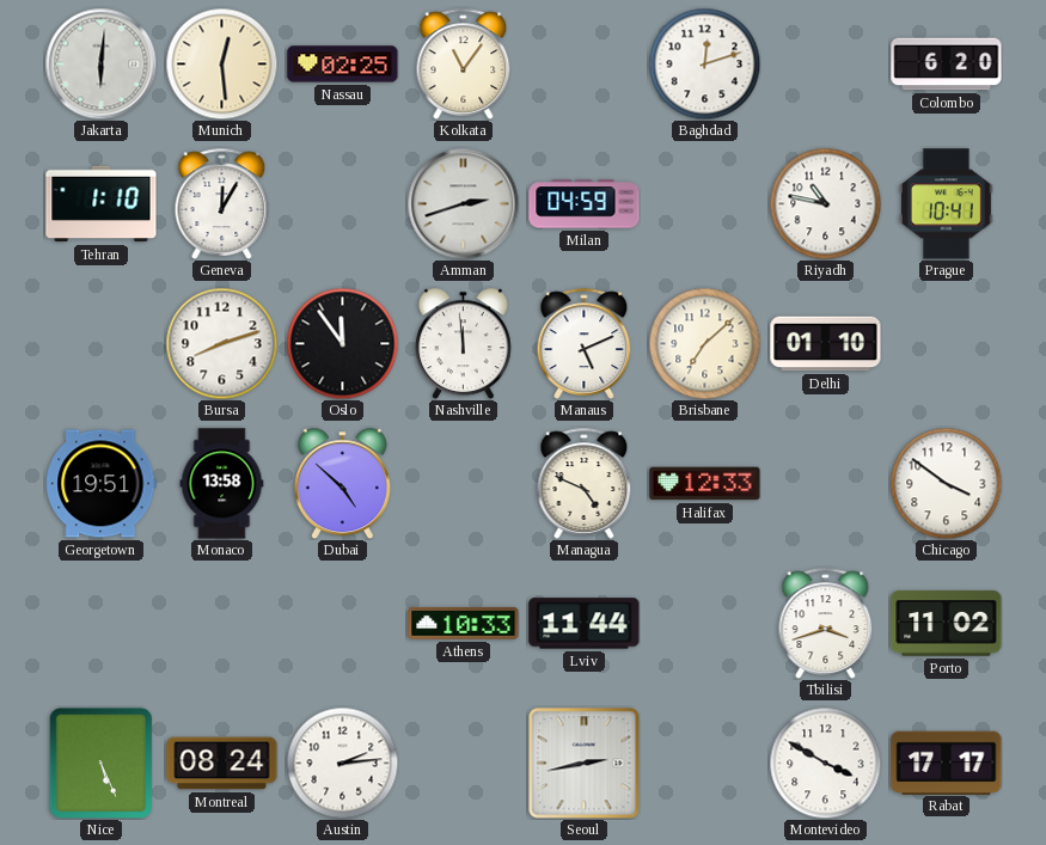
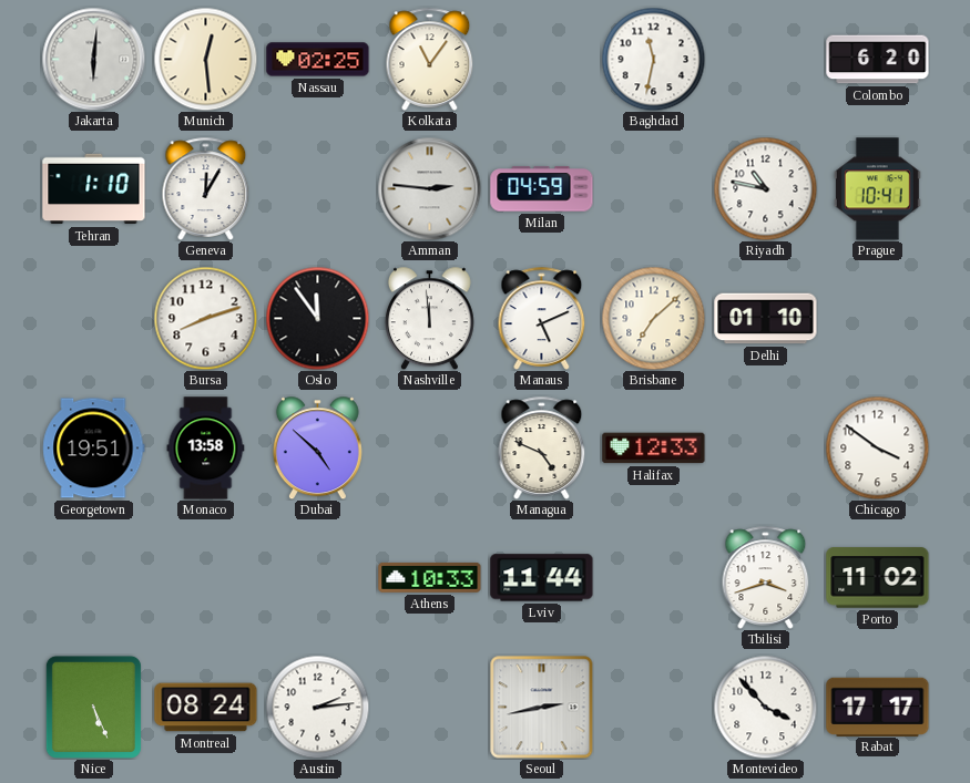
Baghdad: 12:12 -> 11:32
Amman: 2:42 -> 2:46
Montevideo: 3:50 -> 3:53
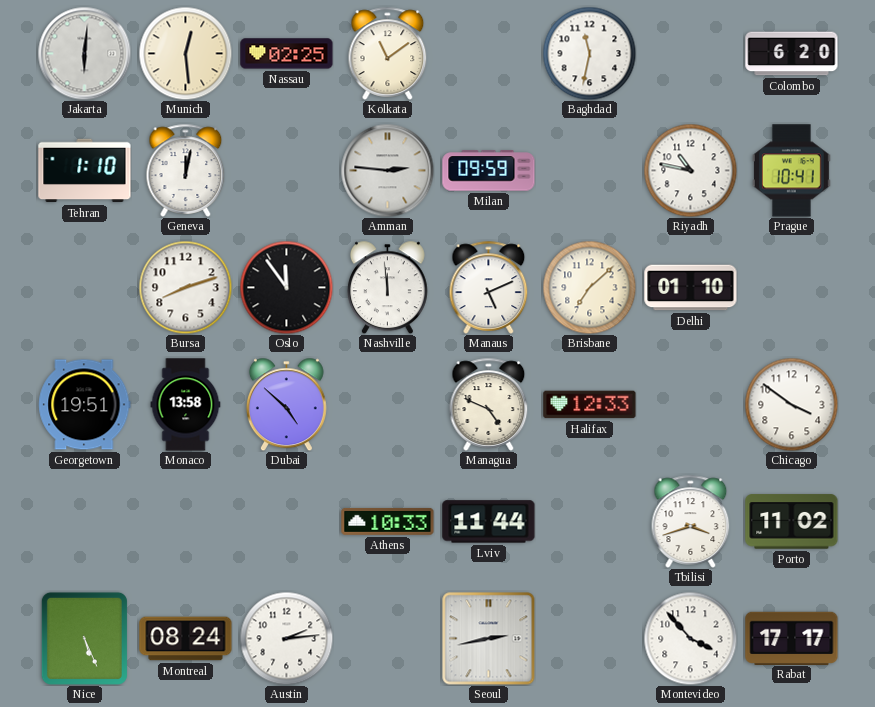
Kolkata: 11:06 -> 11:09
Geneva: 12:05 -> 12:02
Milan: 04:59 -> 09:59
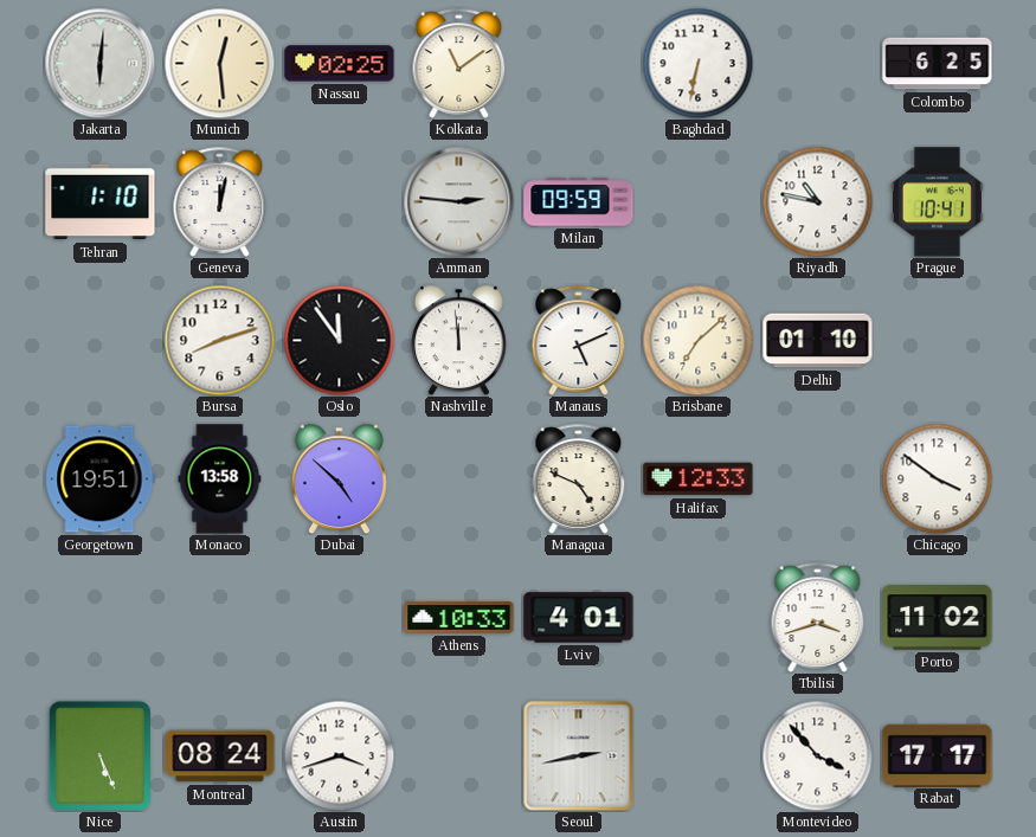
Baghdad: 11:32 -> 6:32
Colombo: 6:20 -> 6:25
Lviv: 11:44 -> 4:01
Austin: 2:14 -> 3:42
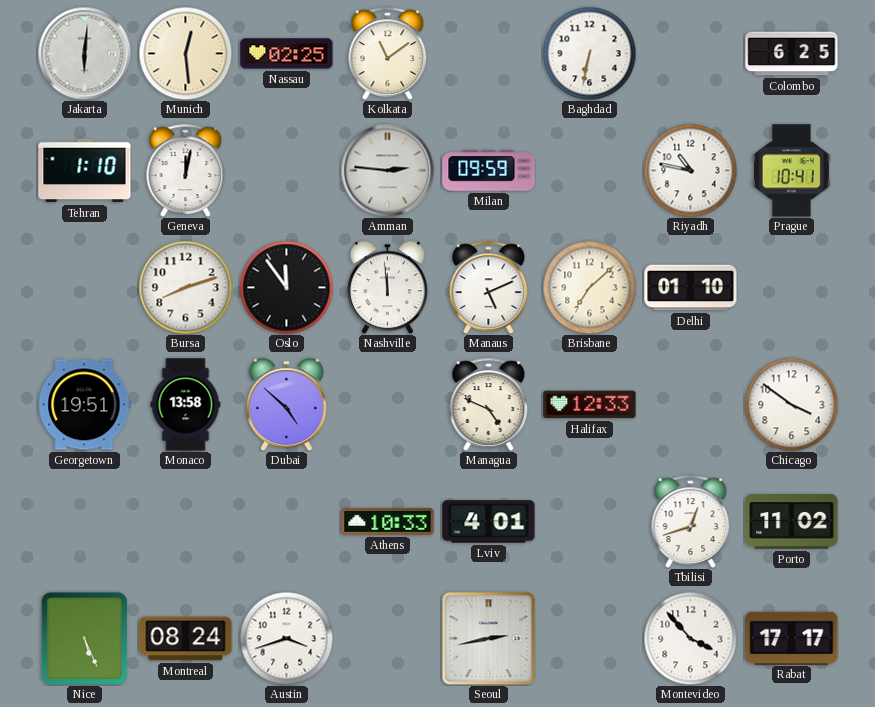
Tbilisi: 3:42 -> 12:42
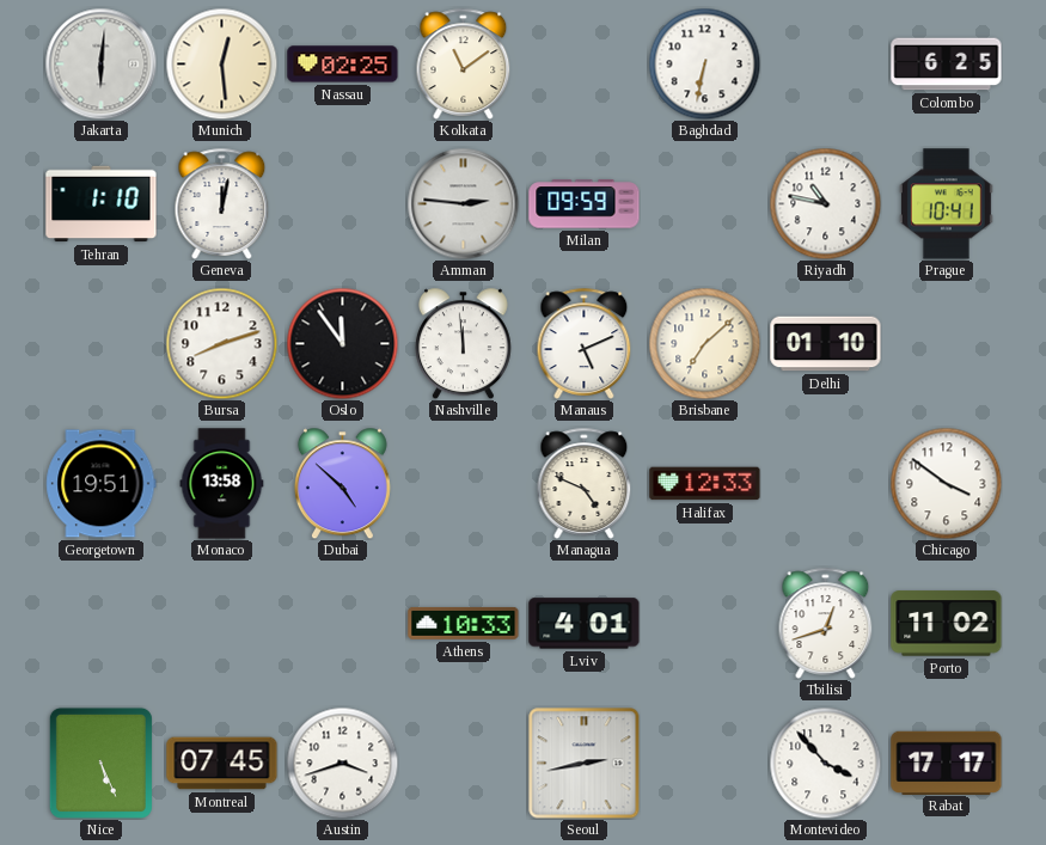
Montreal: 08:24 -> 07:45
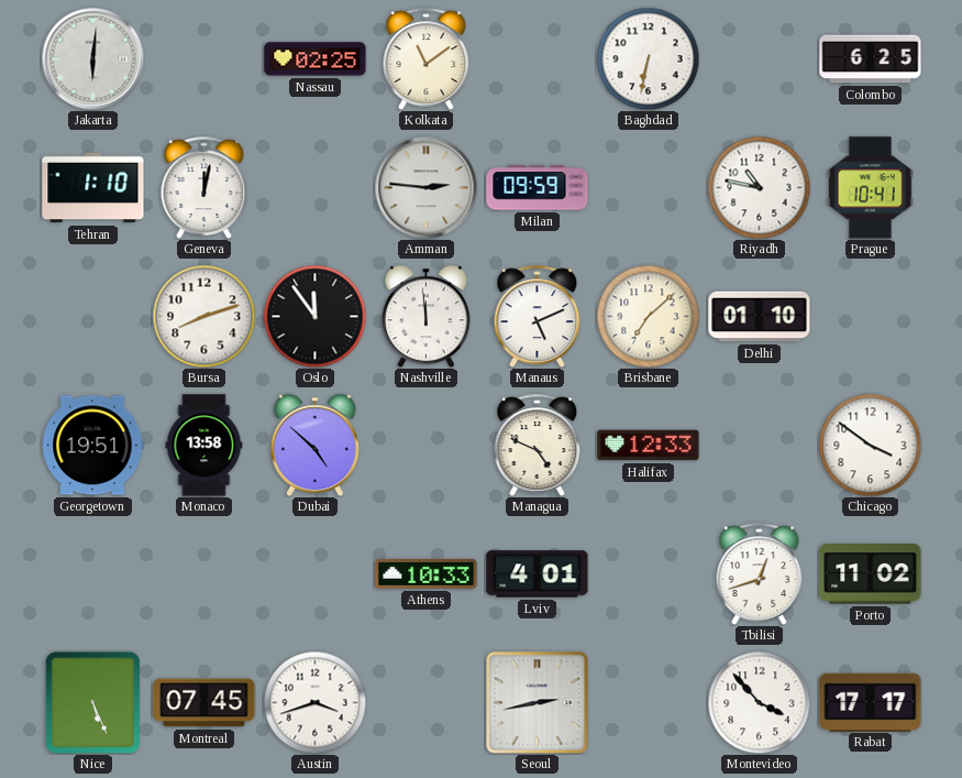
Munich: 12:29 -> none
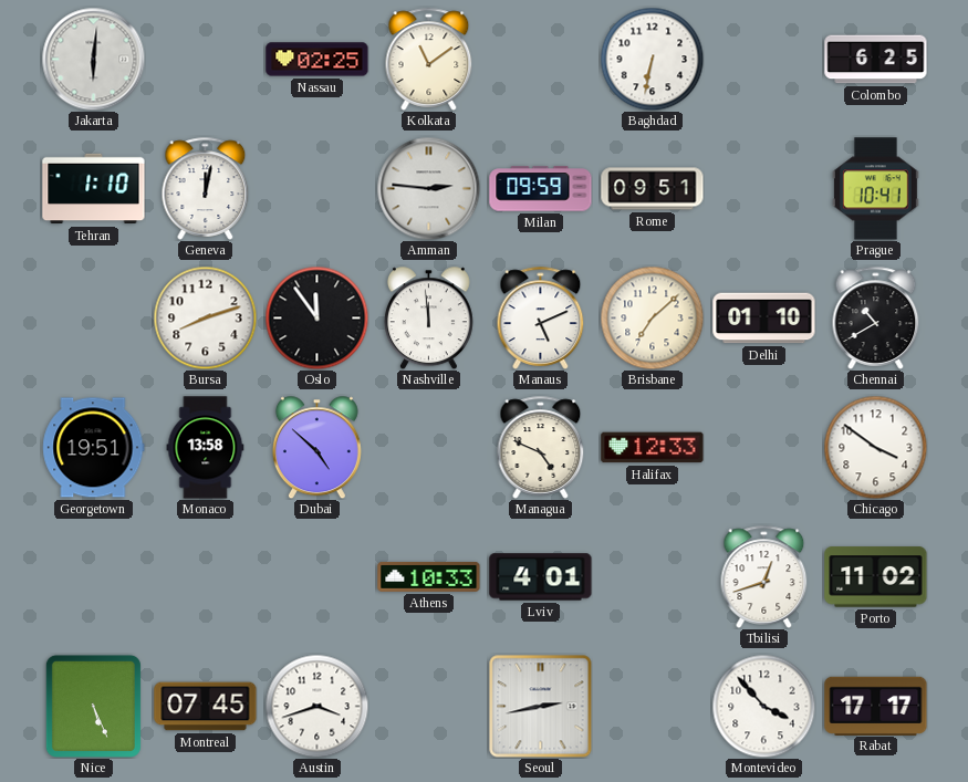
Rome: none -> 09:51
Riyadh: 10:47 -> none
Chennai: none -> 10:40
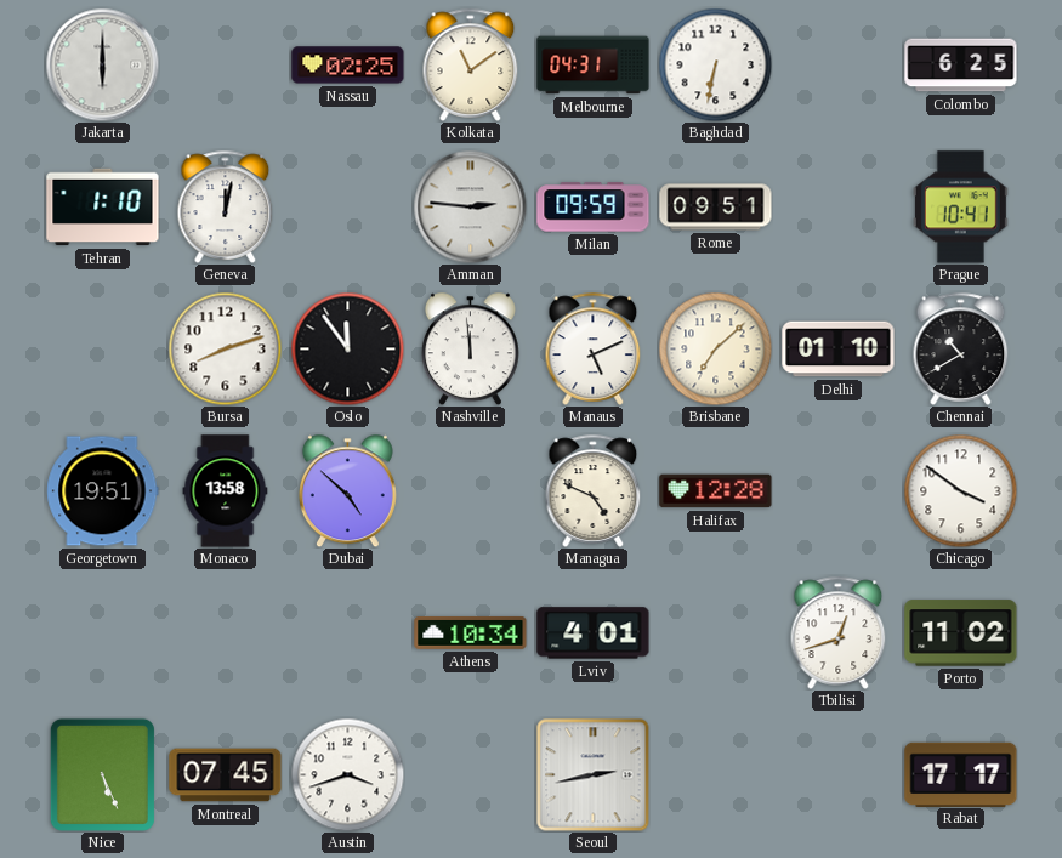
Jakarta: 6:01 -> 6:00
Melbourne: none -> 04:31
Halifax: 12:33 -> 12:28
Athens: 10:33 -> 10:34
Montevideo: 3:53 -> none
